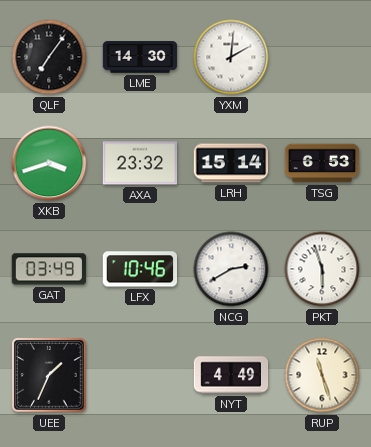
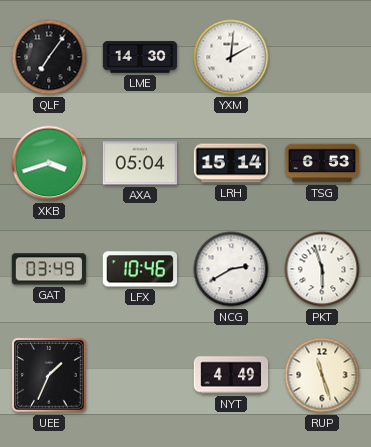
AXA: 23:32 -> 05:04
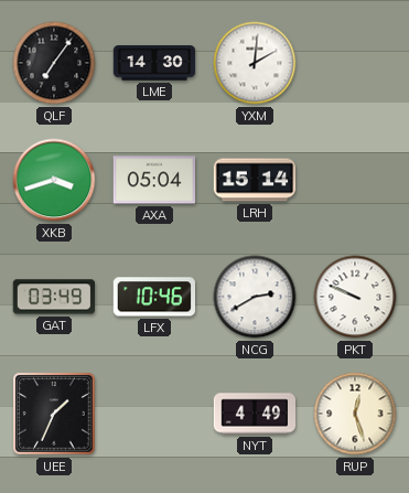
TSG: 6:53 -> none
PKT: 5:57 -> 9:49
RUP: 11:27 -> 12:27
